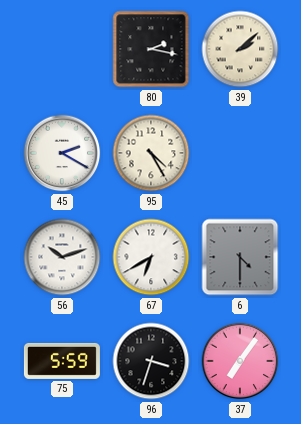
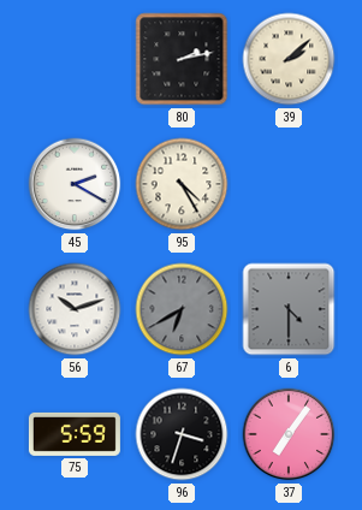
80: 2:17 -> 2:13
67 dial: white -> grey
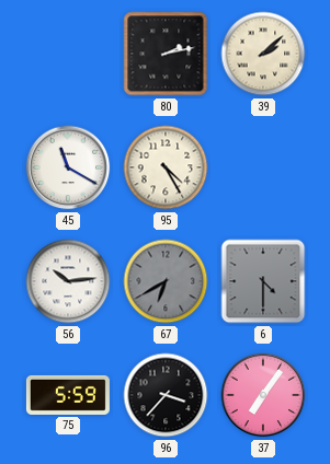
45: 2:20 -> 11:20
56: 10:12 -> 10:14
96: 3:33 -> 3:37
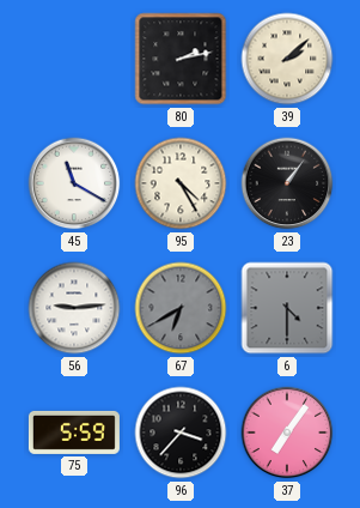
23: none -> 1:06
56: 10:14 -> 9:14
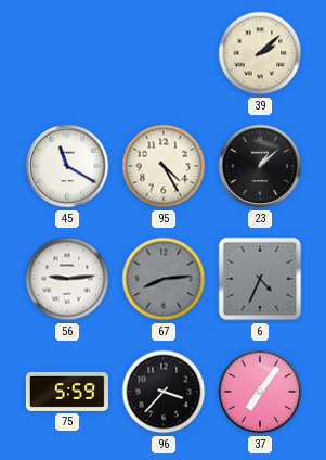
80: 2:13 -> none
23: 1:06 -> 1:08
67: 6:40 -> 8:14
6: 4:30 -> 4:34
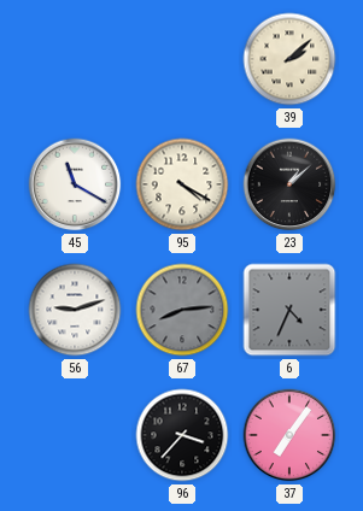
95: 4:25 -> 4:20
56: 9:14 -> 9:12
75: 5:59 -> none
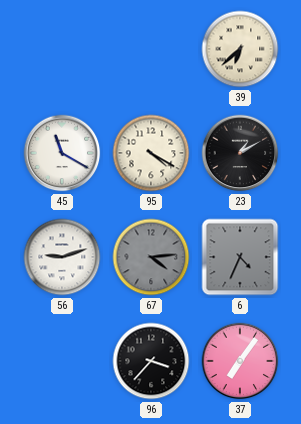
39: 2:08 -> 6:38
23: 1:08 -> 1:10
67: 8:14 -> 4:14
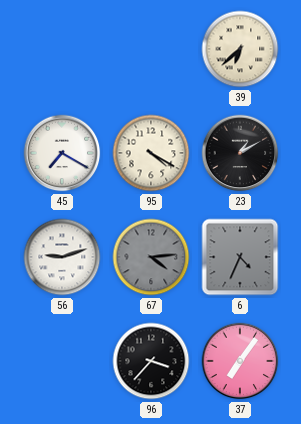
45: 11:20 -> 7:20
